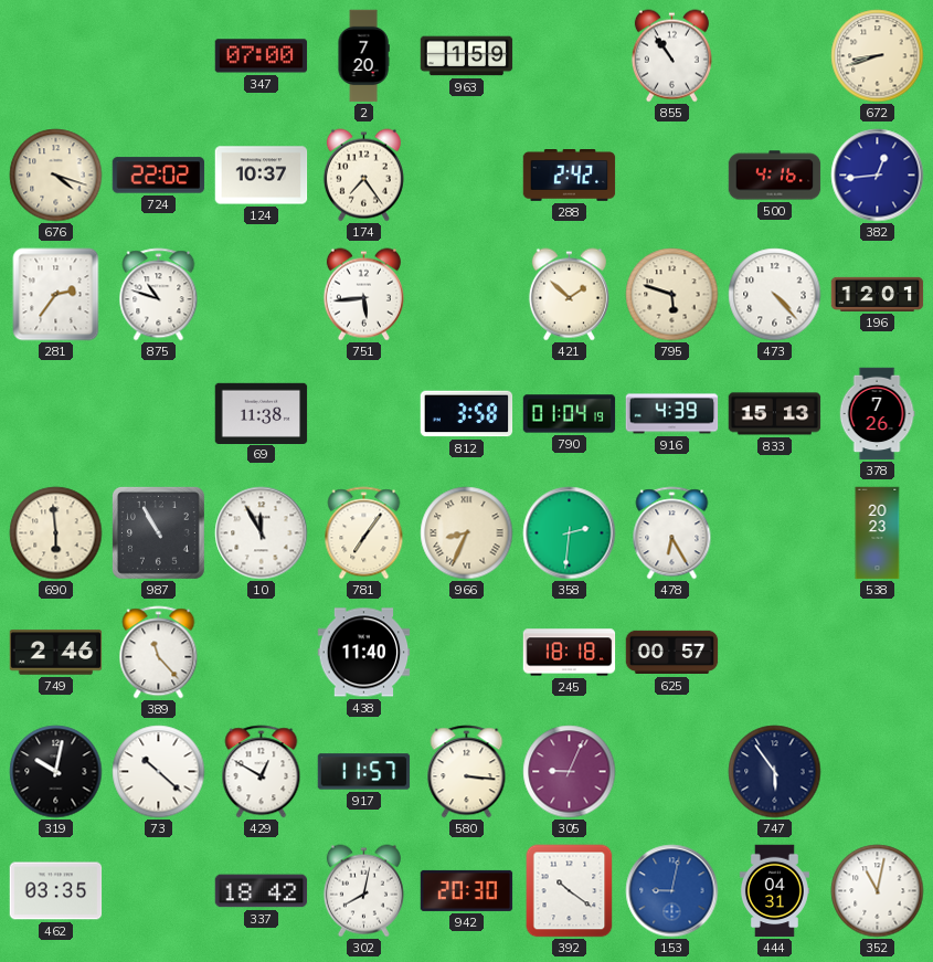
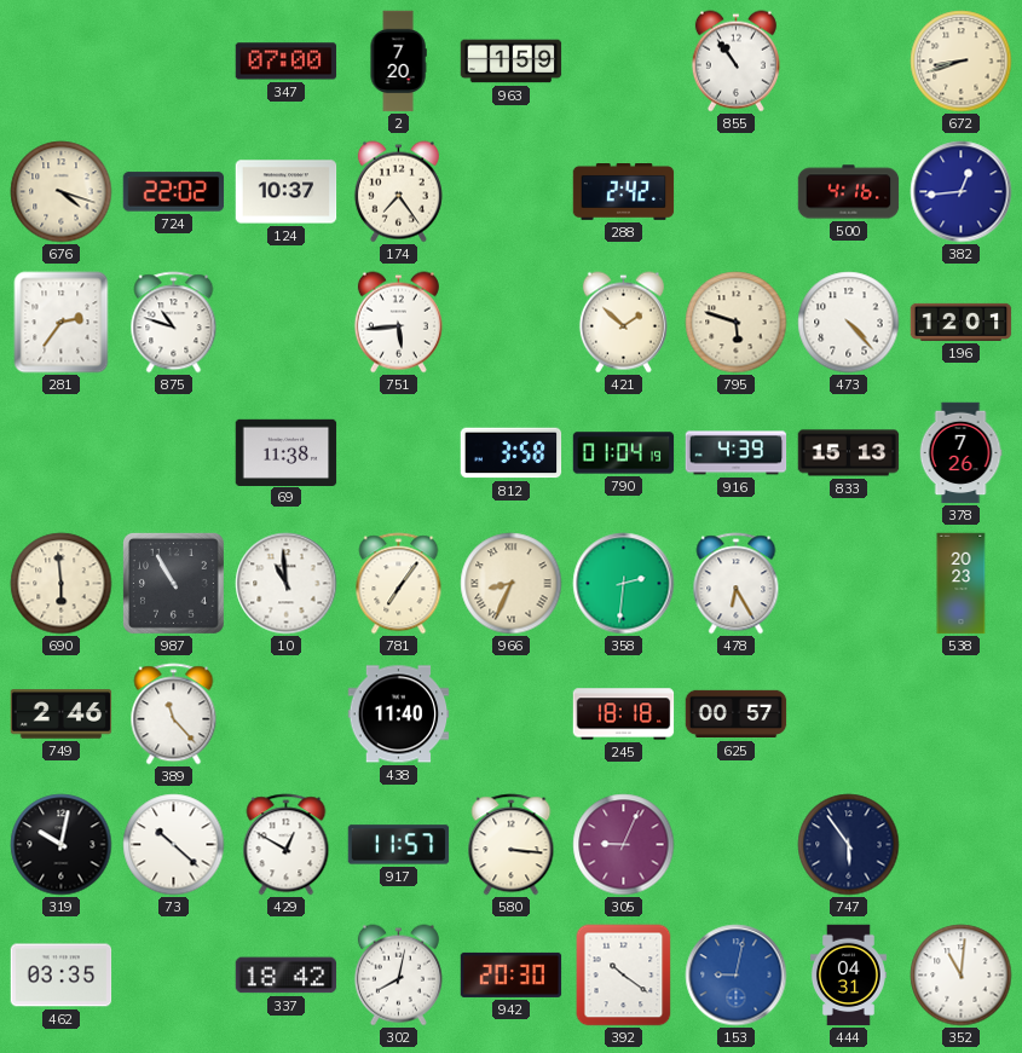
10: 11:55 -> 10:59
352: 11:02 -> 11:01
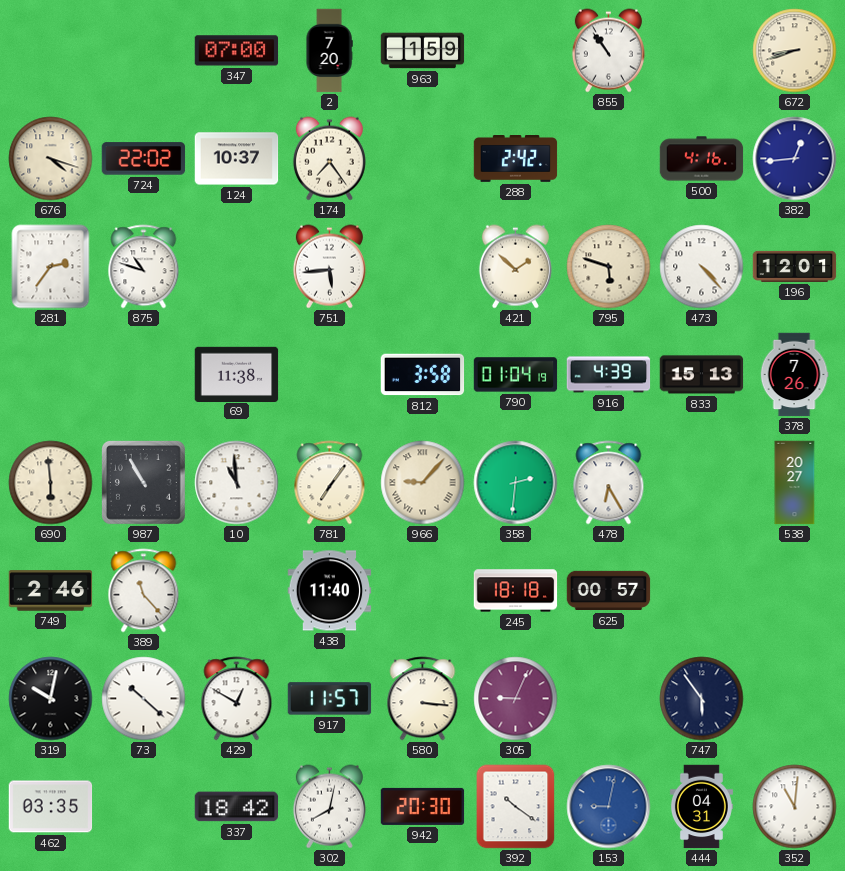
966: 8:34 -> 9:07
538: 20:23 -> 20:27
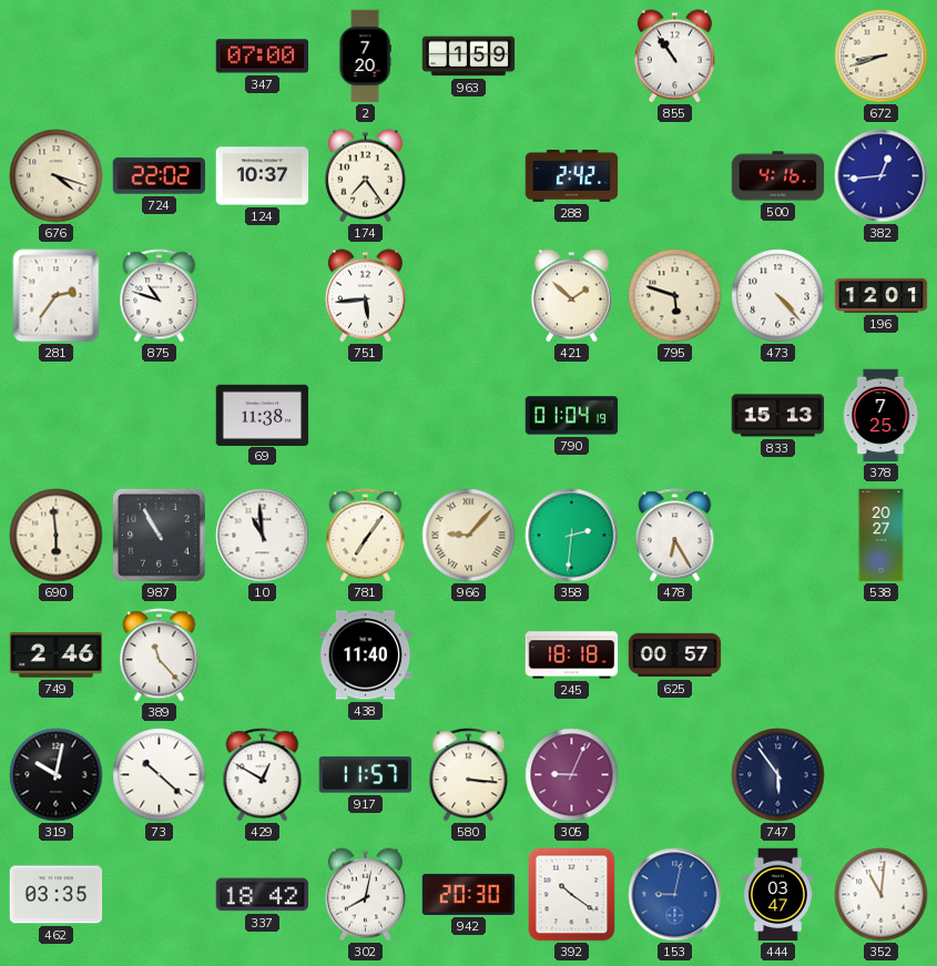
812: 3:58 -> none
916: 4:39 -> none
378: 7:26 -> 7:25
444: 04:31 -> 03:47
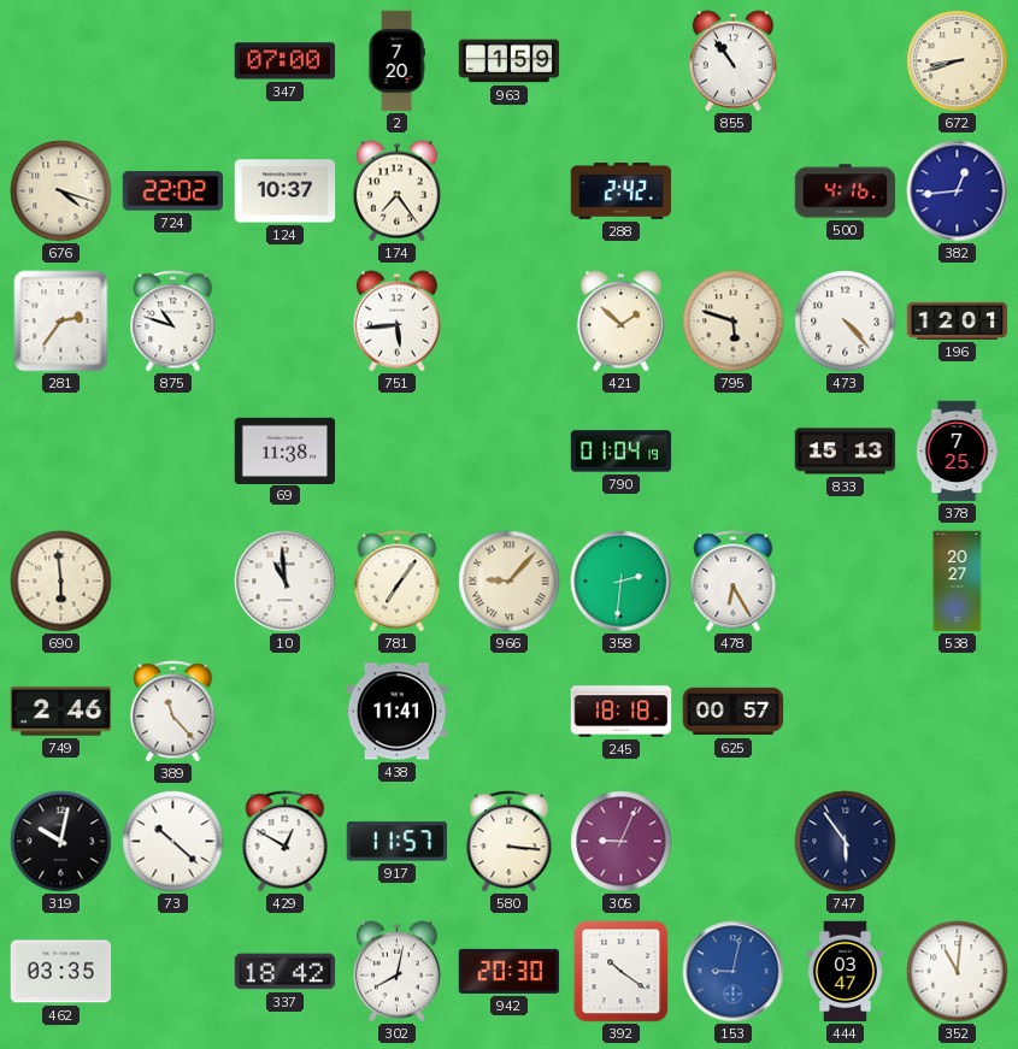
987: 10:55 -> none
438: 11:40 -> 11:41
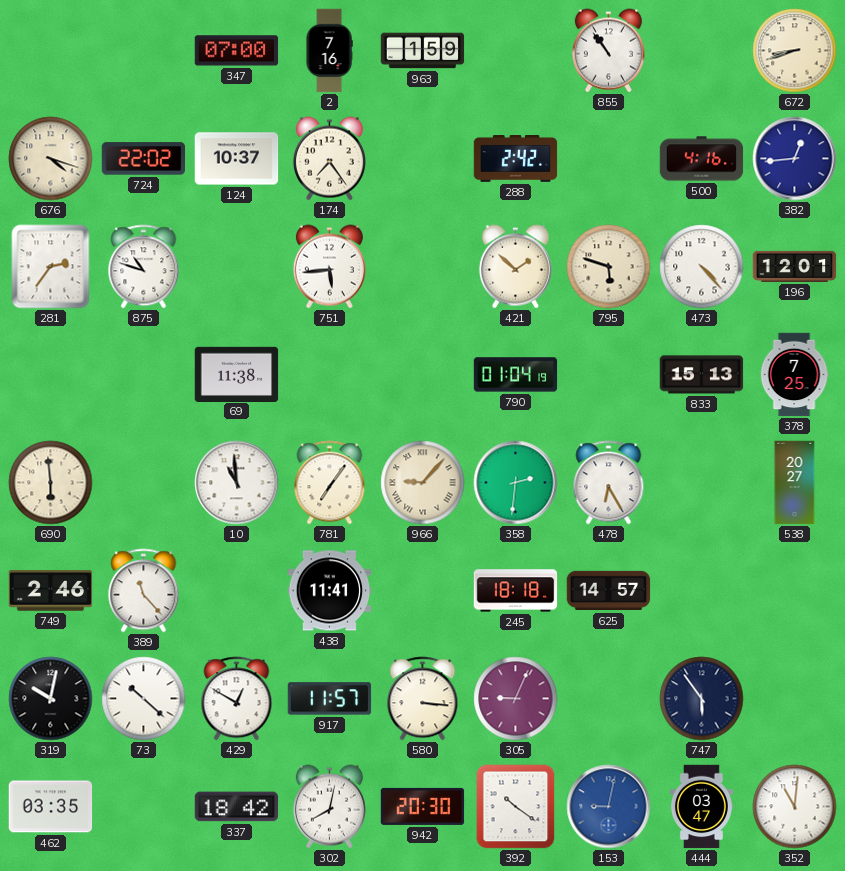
2: 7:20 -> 7:16
625: 00:57 -> 14:57
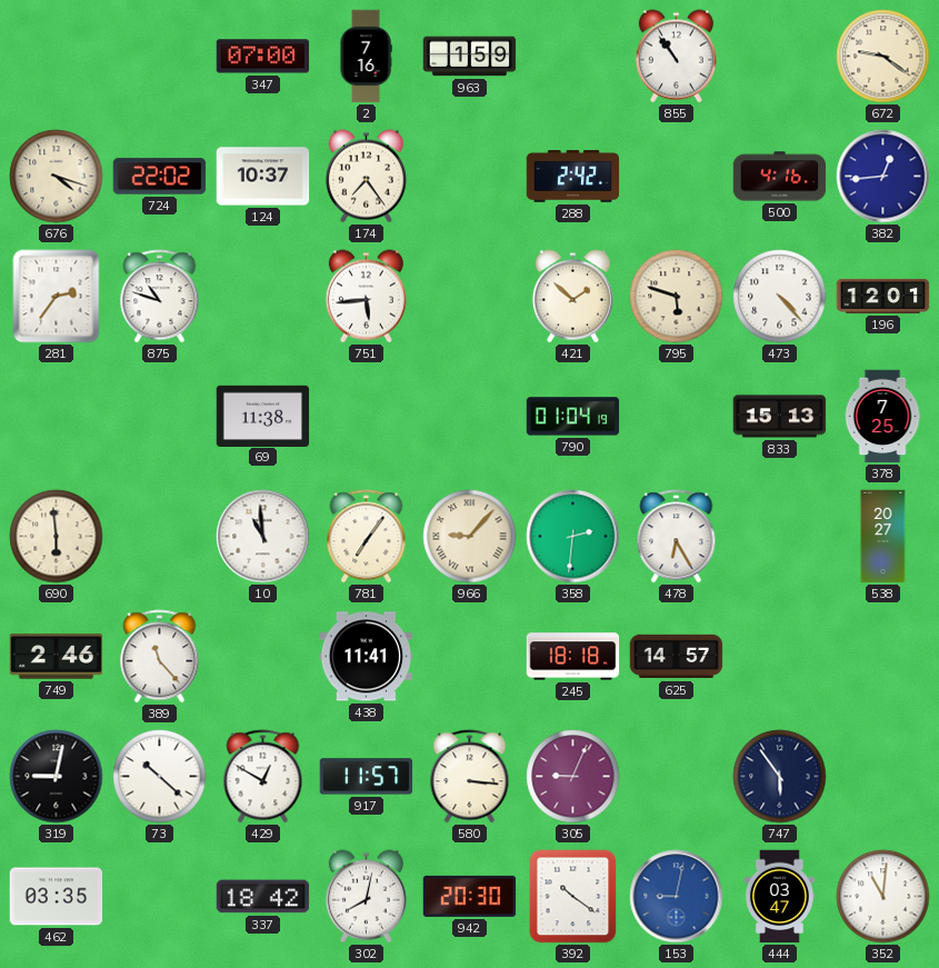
672: 8:42 -> 9:21
319: 10:02 -> 9:02
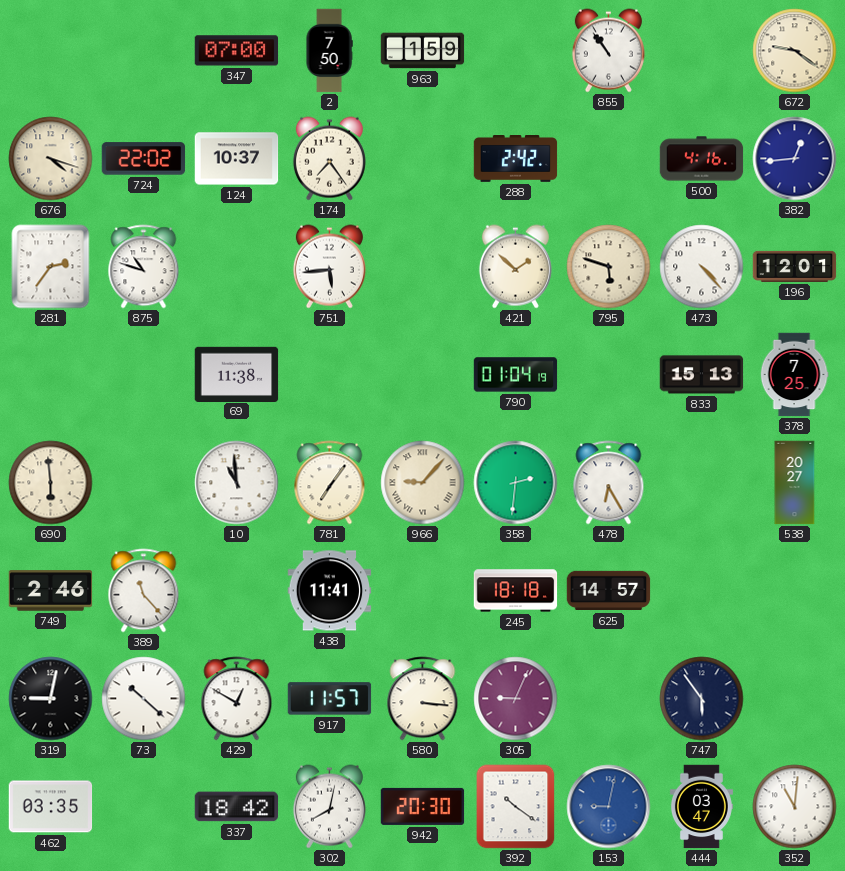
2: 7:16 -> 7:50
